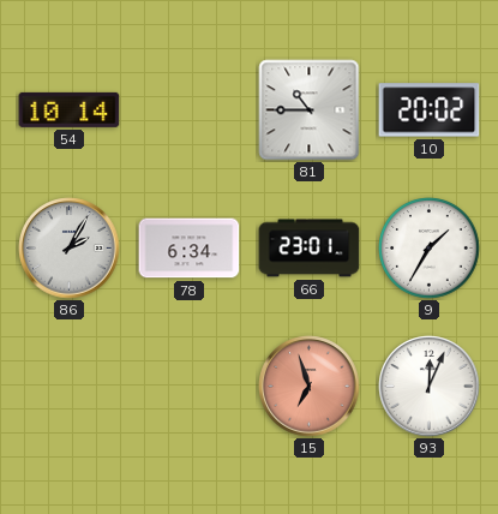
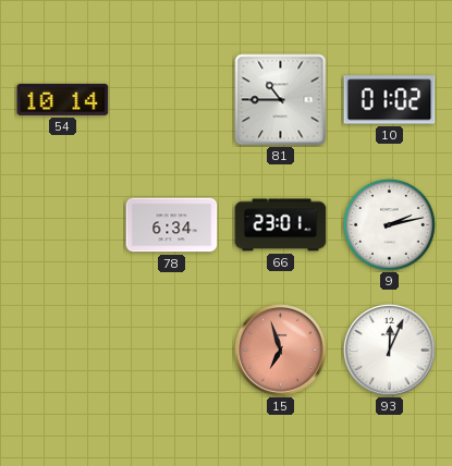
10: 20:02 -> 01:02
86: 2:05 -> none
9: 1:35 -> 2:13
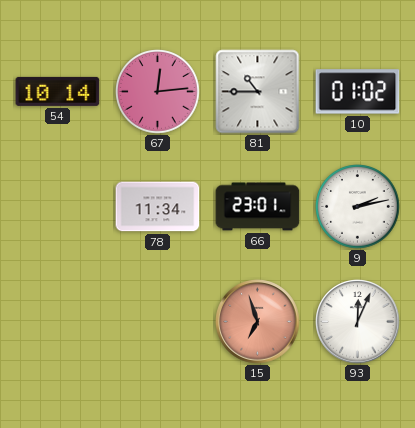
67: none -> 12:14
78: 6:34 -> 11:34
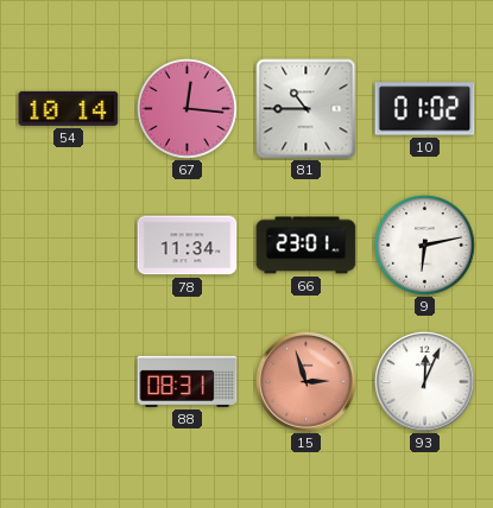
67: 12:14 -> 12:16
9: 2:13 -> 6:13
88: none -> 08:31
15: 6:57 -> 2:57
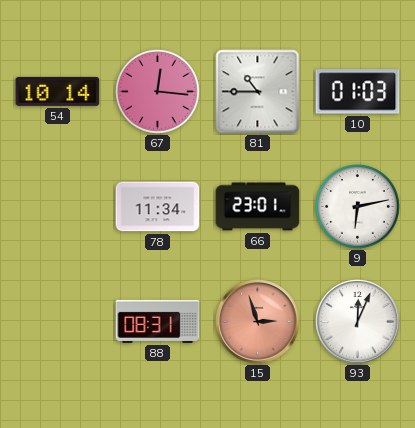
10: 01:02 -> 01:03
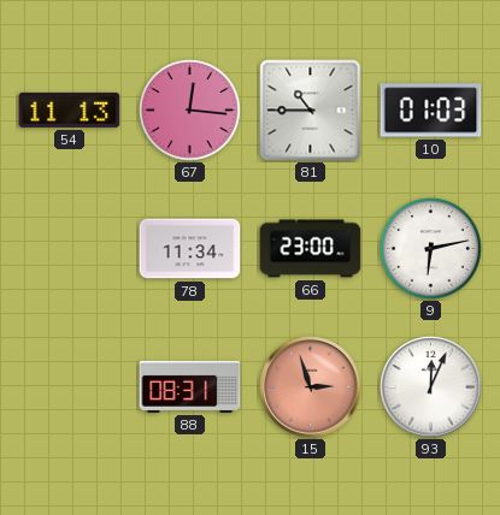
54: 10:14 -> 11:13
66: 23:01 -> 23:00
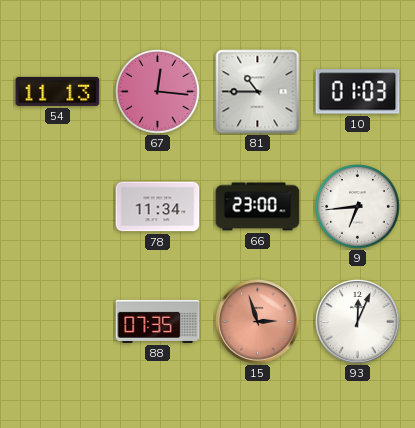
9: 6:13 -> 6:44
88: 08:31 -> 07:35
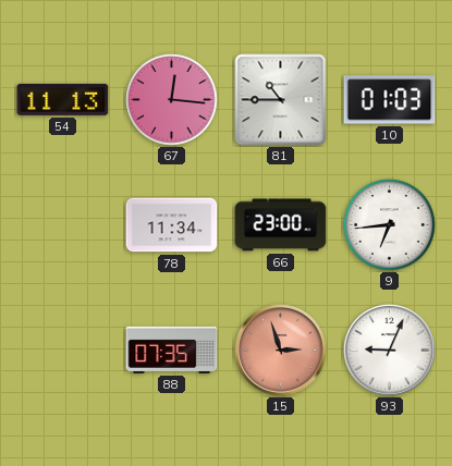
93: 12:04 -> 9:04
